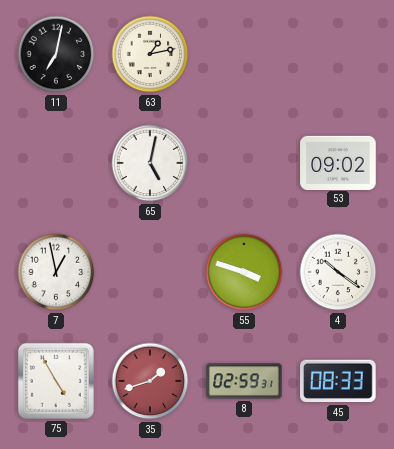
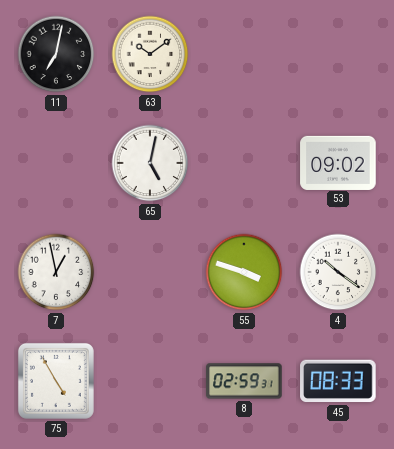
63: 1:13 -> 10:09
35: 1:42 -> none
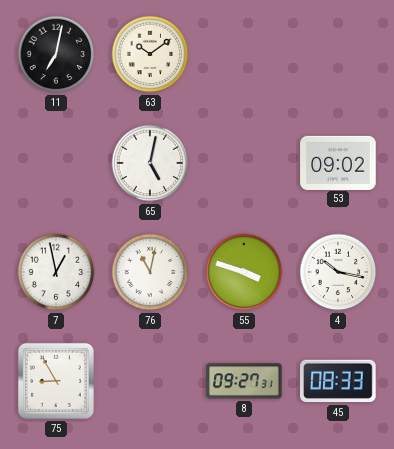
76: none -> 11:02
4: 10:21 -> 10:17
75: 4:55 -> 8:55
8: 02:59 -> 09:27
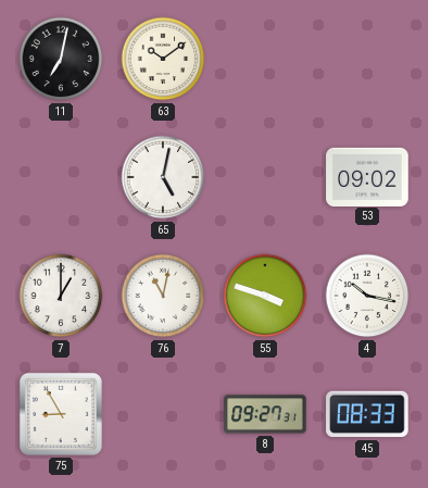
7: 12:58 -> 1:00
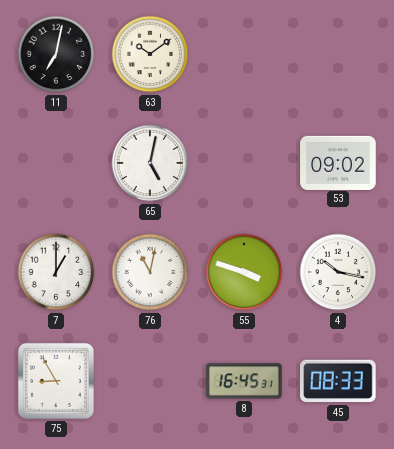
8: 09:27 -> 16:45
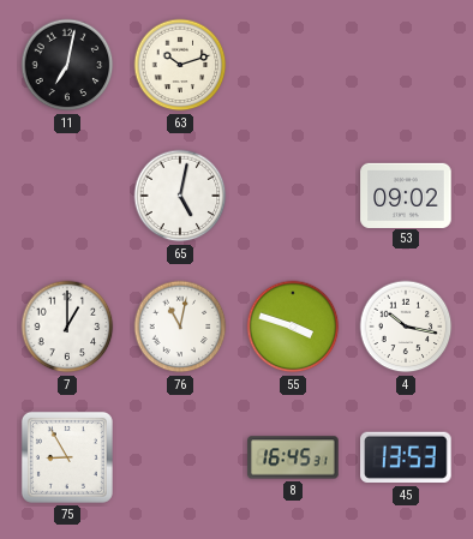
63: 10:09 -> 10:12
45: 08:33 -> 13:53
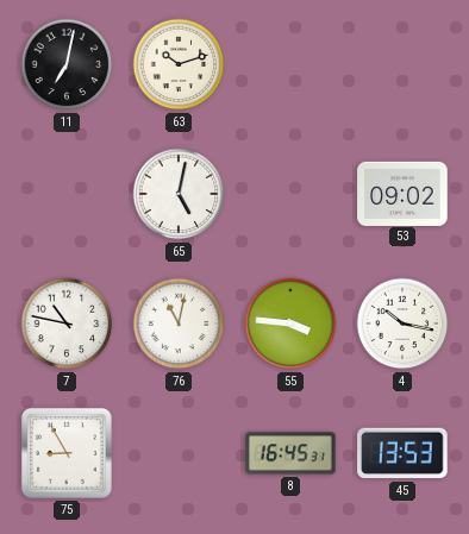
7: 1:00 -> 10:47
55: 3:48 -> 3:46
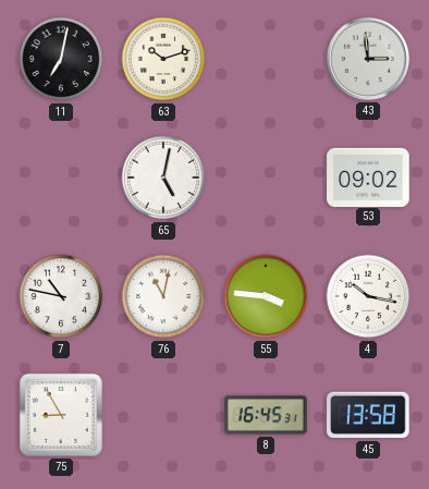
43: none -> 2:59
45: 13:53 -> 13:58
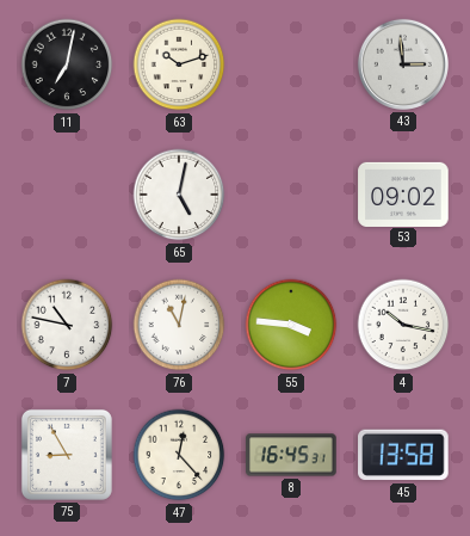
47: none -> 12:23
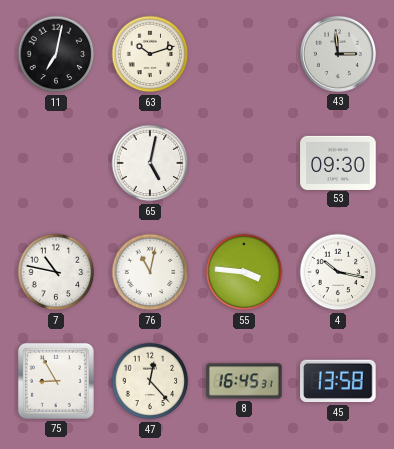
53: 09:02 -> 09:30
